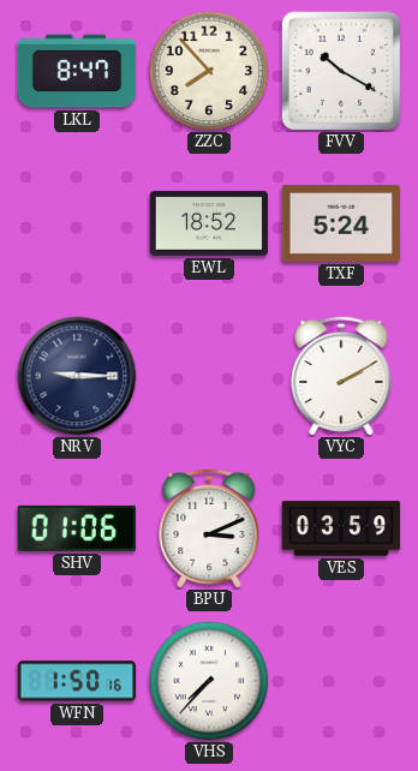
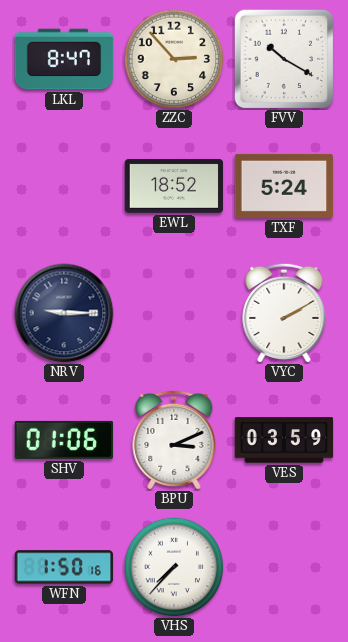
ZZC: 7:53 -> 2:53
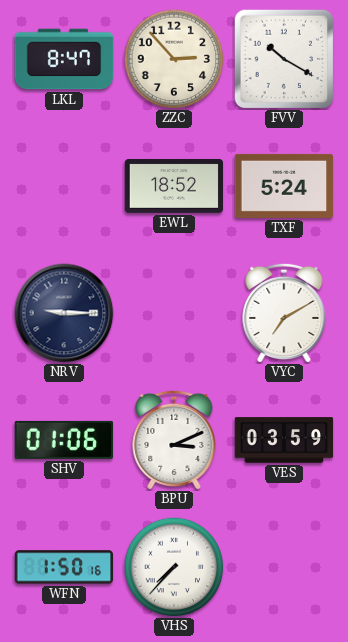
VYC: 2:10 -> 7:10
